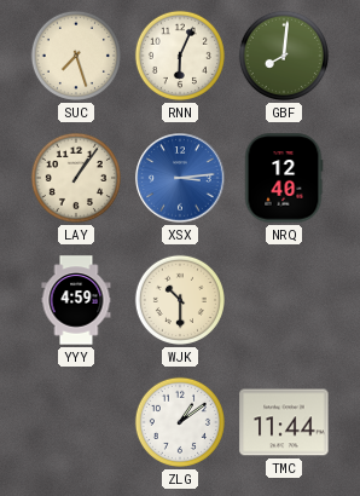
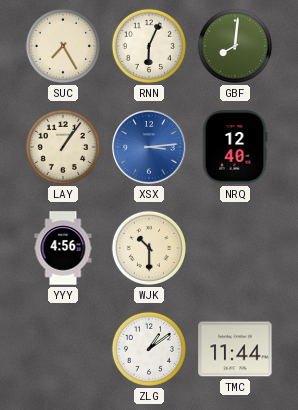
SUC: 7:27 -> 7:25
YYY: 4:59 -> 4:56
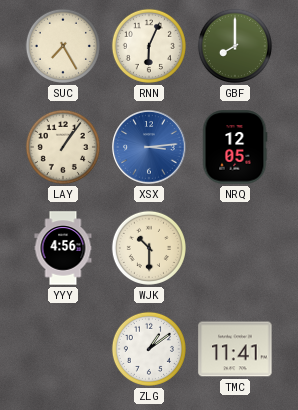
GBF: 8:01 -> 8:00
NRQ: 12:40 -> 12:05
TMC: 11:44 -> 11:41
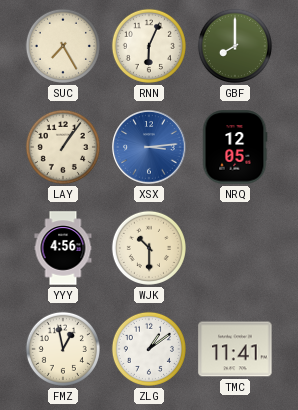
FMZ: none -> 12:58
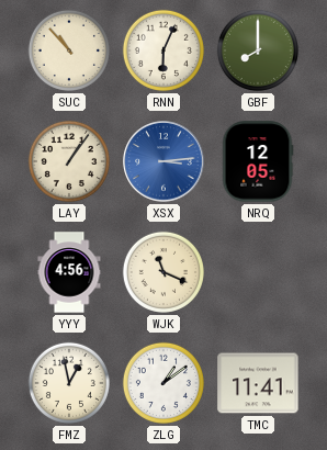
SUC: 7:25 -> 10:53
WJK: 10:30 -> 11:19
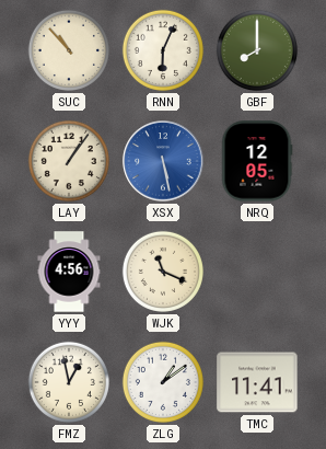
XSX: 3:14 -> 5:28
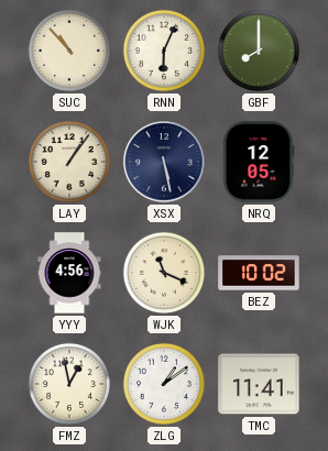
XSX dial: blue -> navy
BEZ: none -> 10:02
